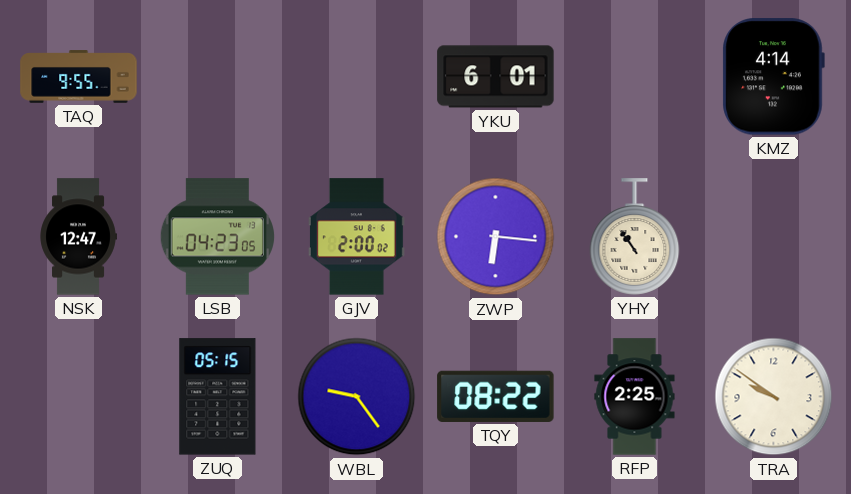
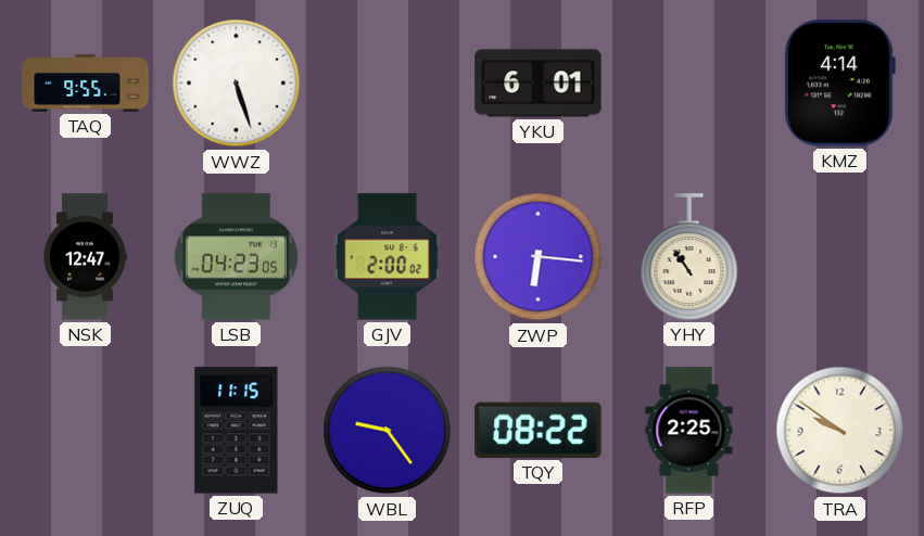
WWZ: none -> 5:27
ZUQ: 05:15 -> 11:15
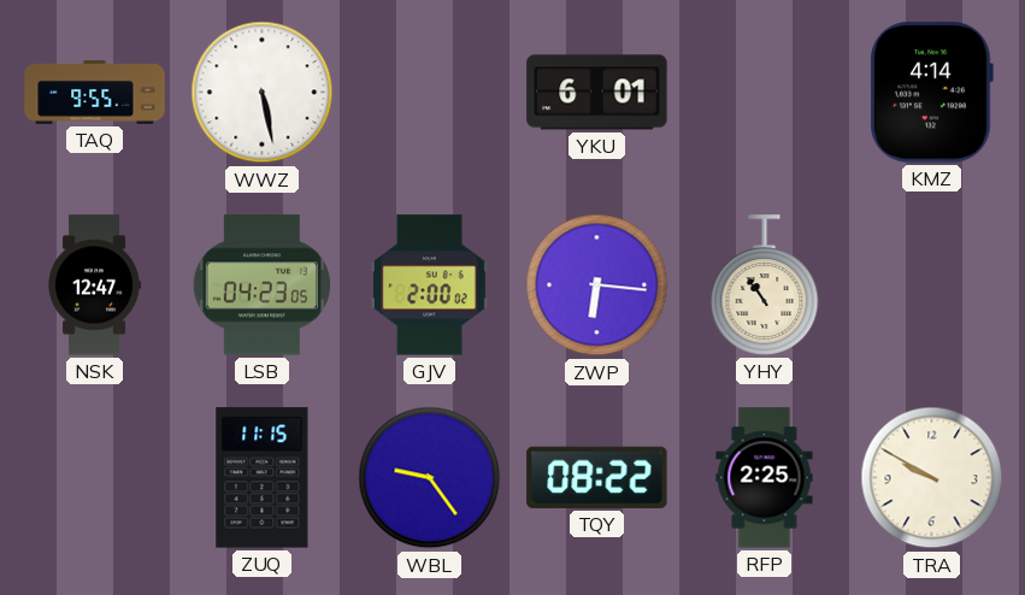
WWZ: 5:27 -> 5:28
TRA: 9:51 -> 9:50
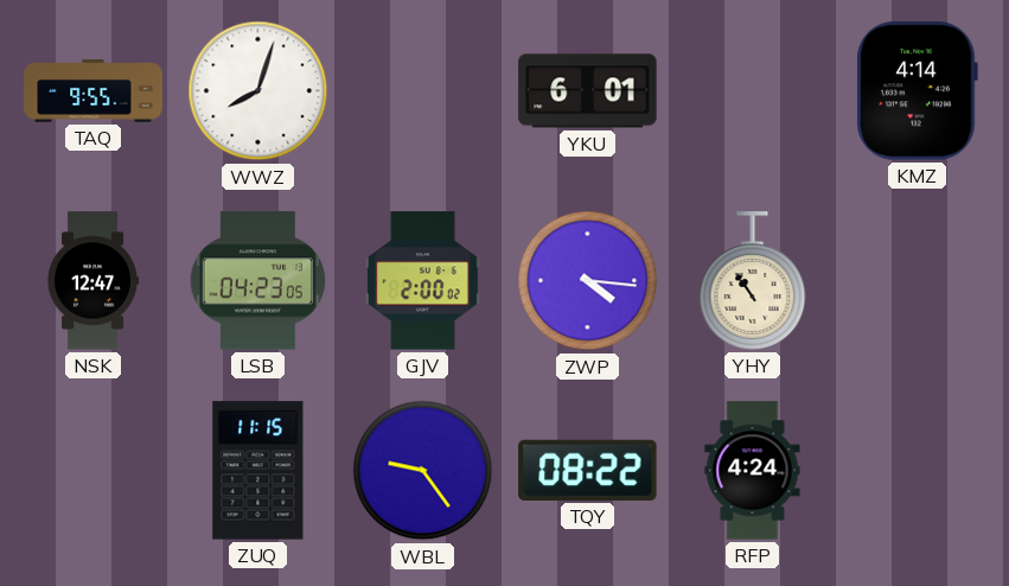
WWZ: 5:28 -> 8:03
ZWP: 6:16 -> 4:16
RFP: 2:25 -> 4:24
TRA: 9:50 -> none
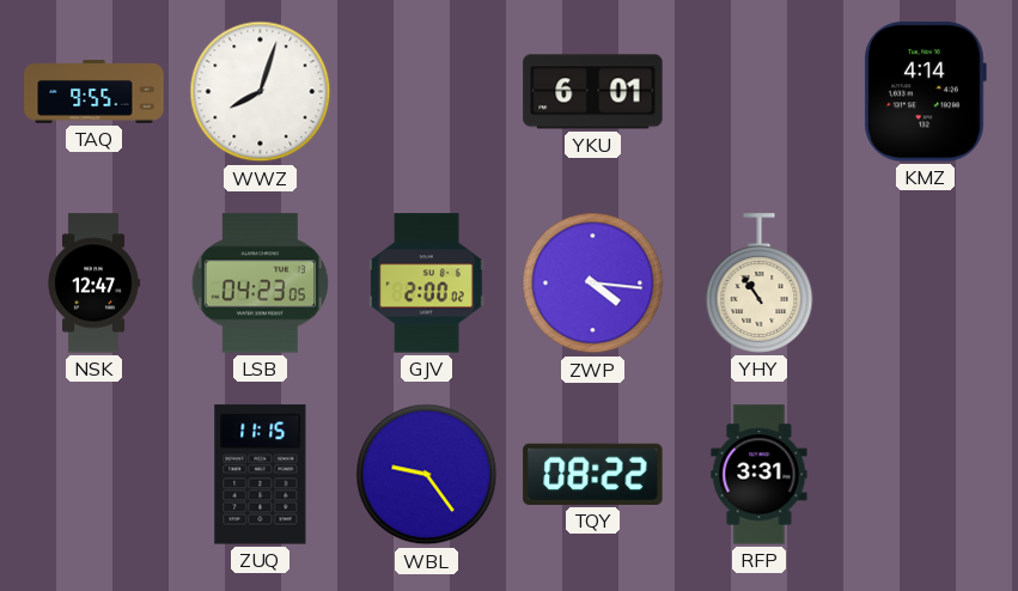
RFP: 4:24 -> 3:31
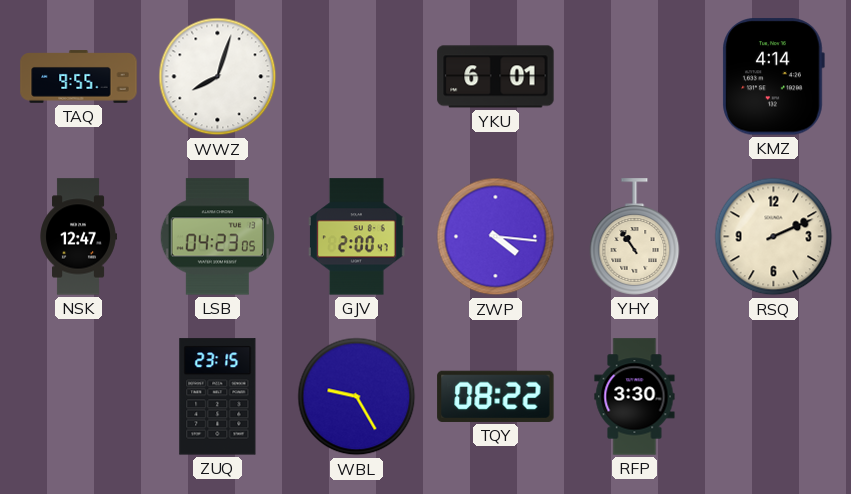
GJV: 2:00:02 -> 2:00:47
RSQ: none -> 2:11
ZUQ: 11:15 -> 23:15
WBL: 9:24 -> 9:25
RFP: 3:31 -> 3:30
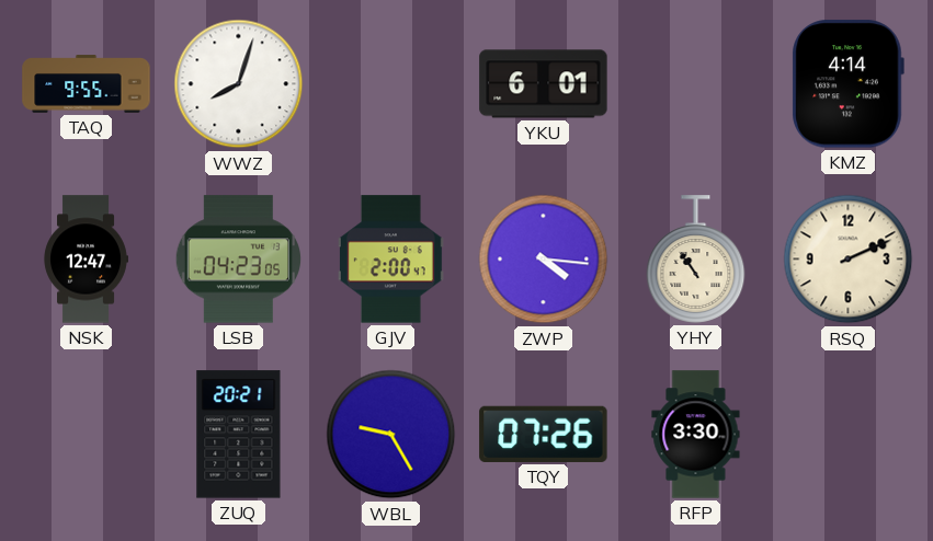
ZUQ: 23:15 -> 20:21
TQY: 08:22 -> 07:26
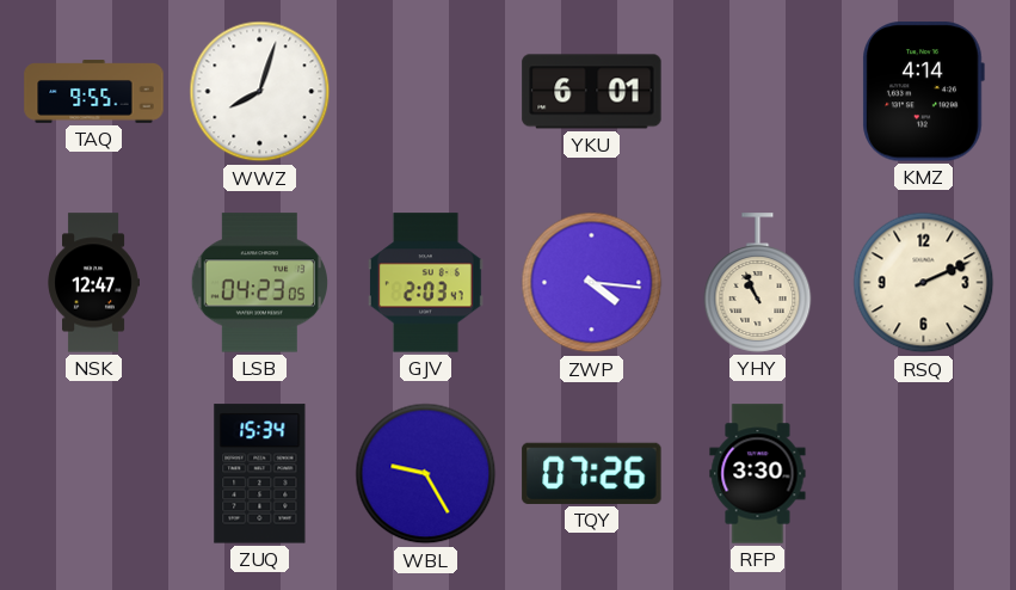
GJV: 2:00 -> 2:03
YHY: 10:54 -> 10:56
ZUQ: 20:21 -> 15:34
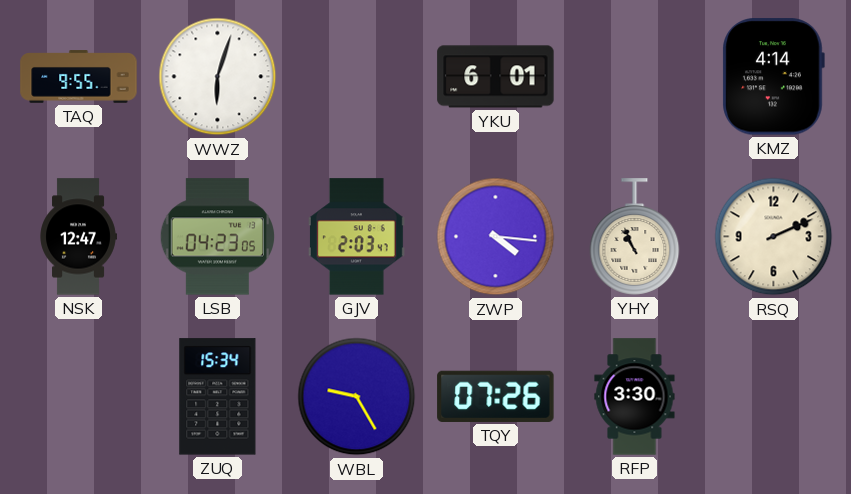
WWZ: 8:03 -> 6:03
